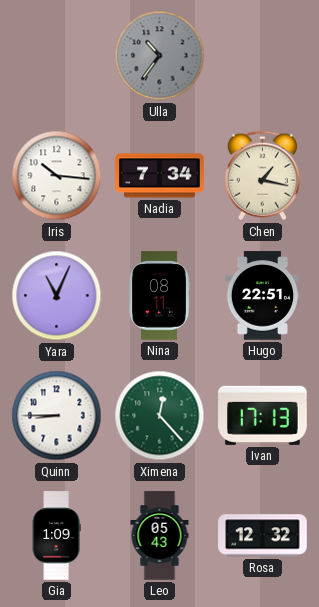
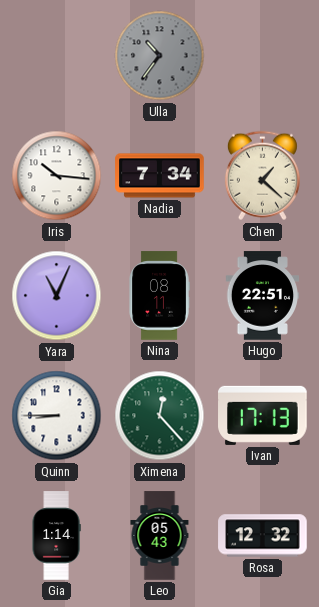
Chen: 1:17 -> 1:22
Gia: 1:09 -> 1:14
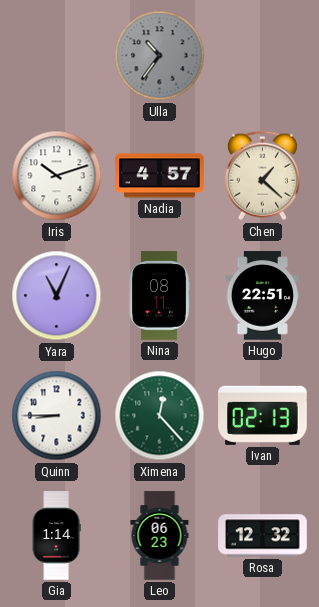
Iris: 10:16 -> 10:12
Nadia: 7:34 -> 4:57
Ivan: 17:13 -> 02:13
Leo: 05:43 -> 06:23
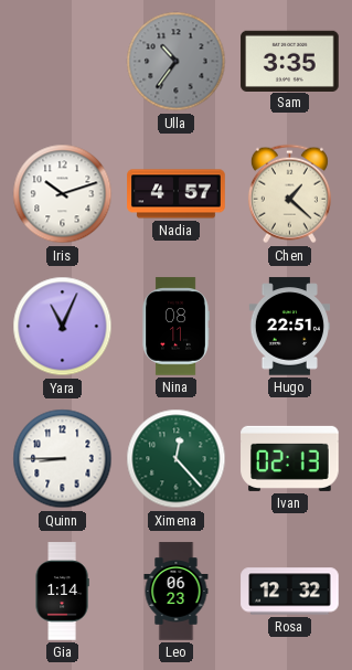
Sam: none -> 3:35
